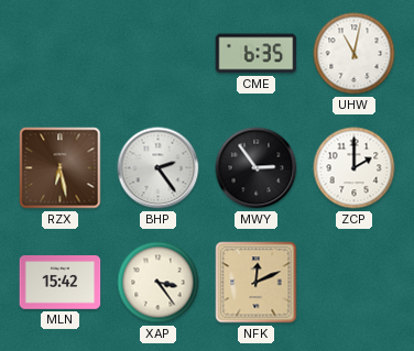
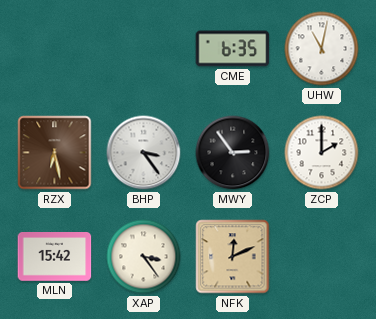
BHP: 2:24 -> 3:24
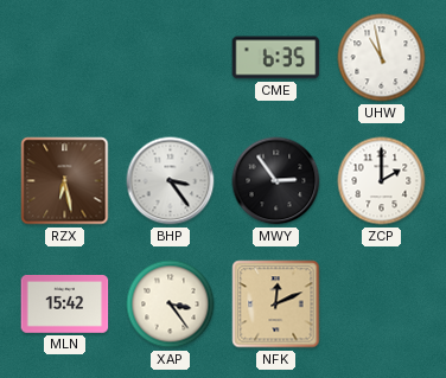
UHW: 11:02 -> 10:58
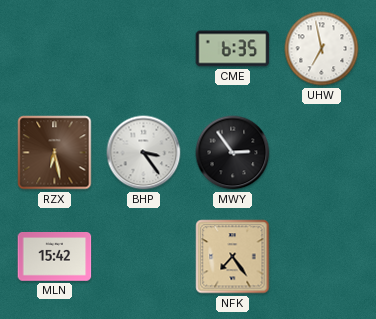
UHW: 10:58 -> 6:58
ZCP: 2:00 -> none
XAP: 3:24 -> none
NFK: 12:11 -> 7:24
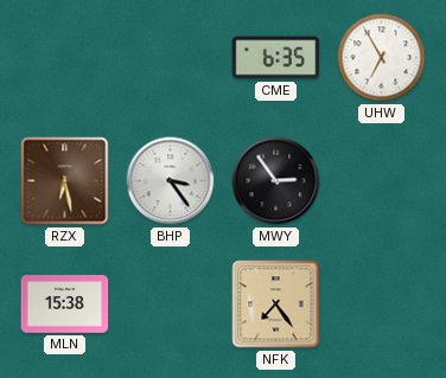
UHW: 6:58 -> 6:55
MLN: 15:42 -> 15:38
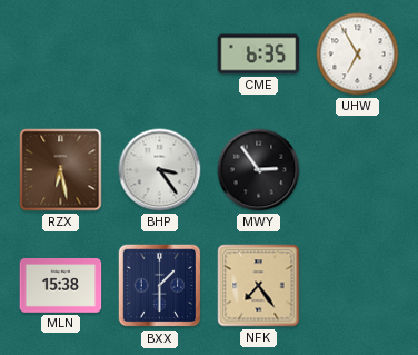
BXX: none -> 1:30
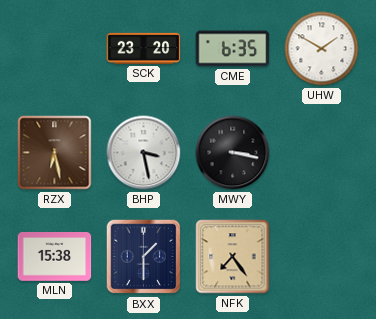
SCK: none -> 23:20
UHW: 6:55 -> 1:50
BHP: 3:24 -> 3:28
MWY: 2:54 -> 3:17
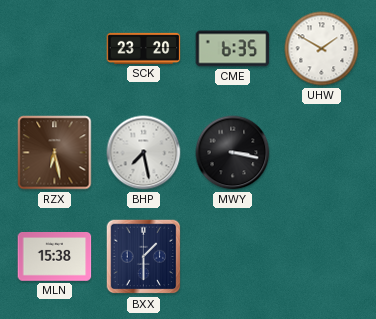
BHP: 3:28 -> 7:28
NFK: 7:24 -> none
